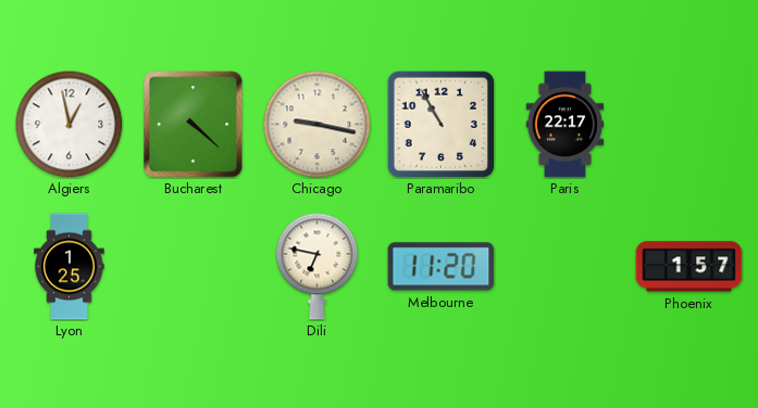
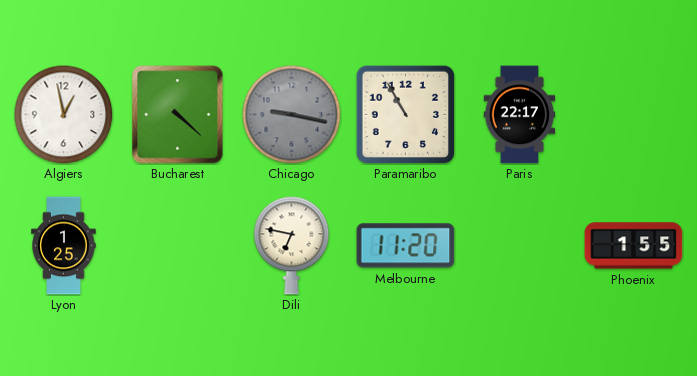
Chicago dial: cream -> grey
Phoenix: 1:57 -> 1:55
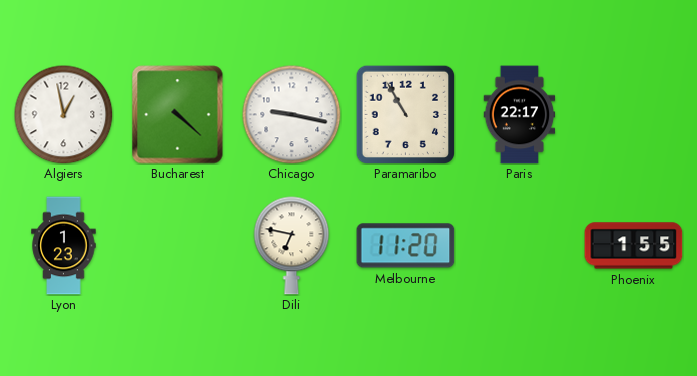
Chicago dial: grey -> white
Lyon: 1:25 -> 1:23
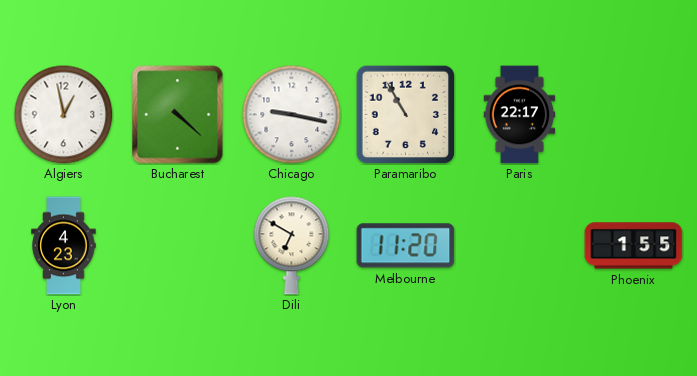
Lyon: 1:23 -> 4:23
Dili: 6:47 -> 6:50
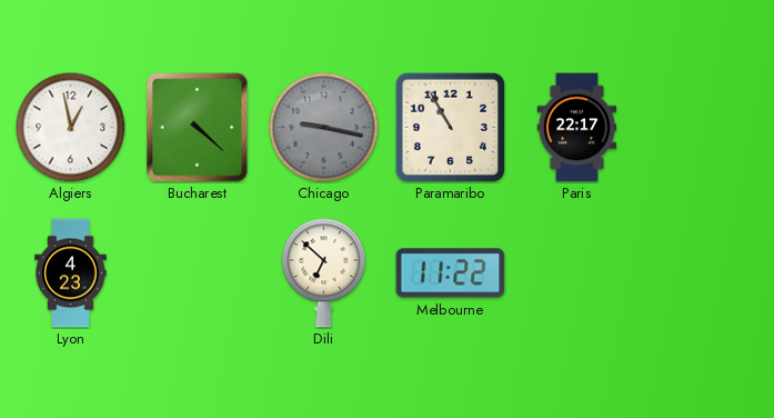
Chicago dial: white -> grey
Dili: 6:50 -> 6:52
Melbourne: 11:20 -> 11:22
Phoenix: 1:55 -> none
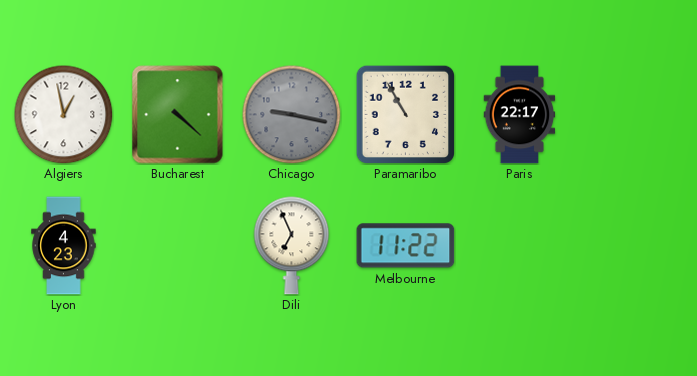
Dili: 6:52 -> 6:56
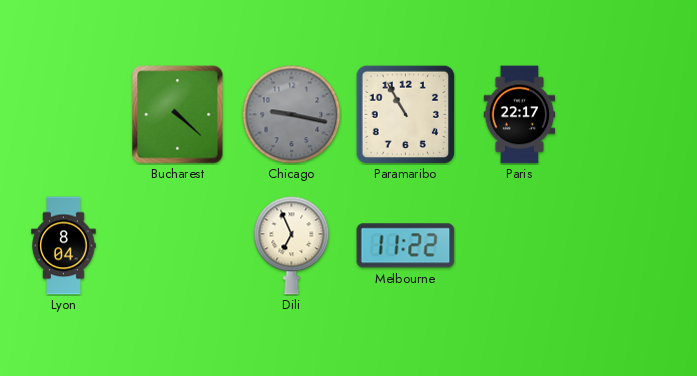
Algiers: 12:58 -> none
Lyon: 4:23 -> 8:04
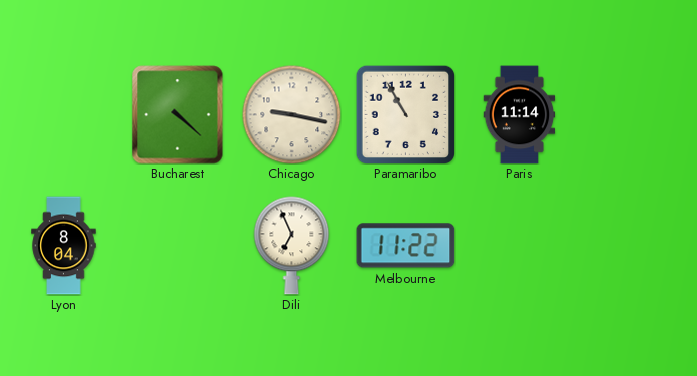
Chicago dial: grey -> cream
Paris: 22:17 -> 11:14
